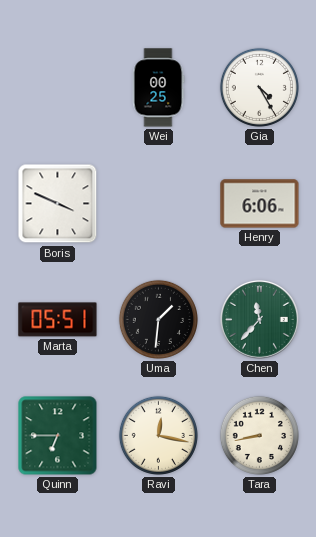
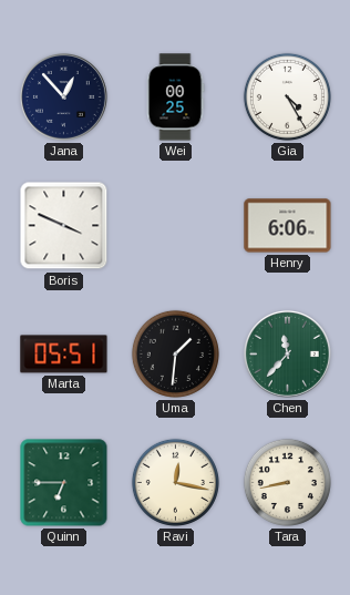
Jana: none -> 12:53
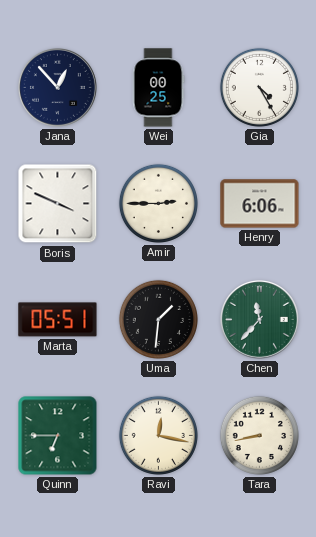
Amir: none -> 2:45
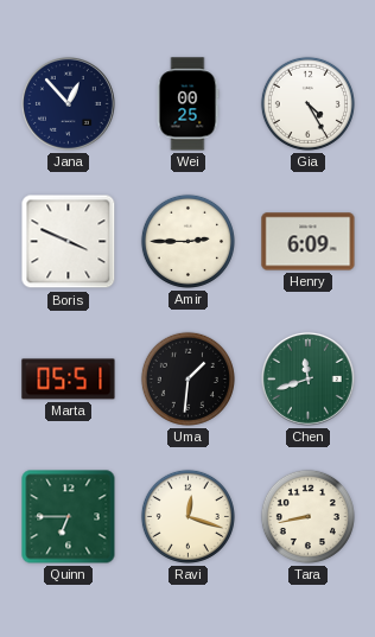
Henry: 6:06 -> 6:09
Chen: 11:37 -> 11:42
Ravi: 12:17 -> 12:18
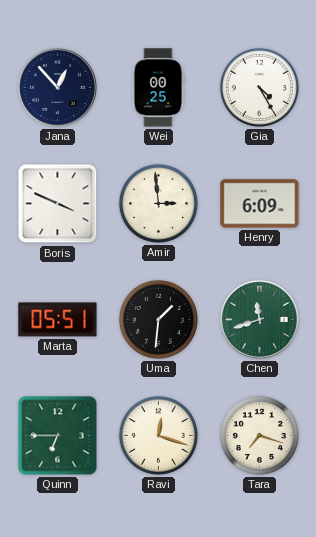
Amir: 2:45 -> 2:59
Tara: 8:43 -> 7:18
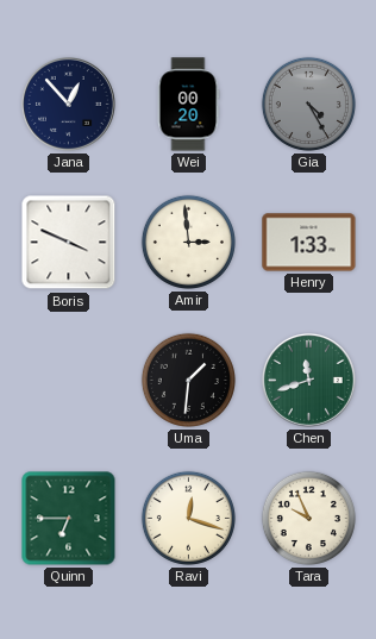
Wei: 00:25 -> 00:20
Gia dial: white -> grey
Henry: 6:09 -> 1:33
Marta: 05:51 -> none
Tara: 7:18 -> 9:56
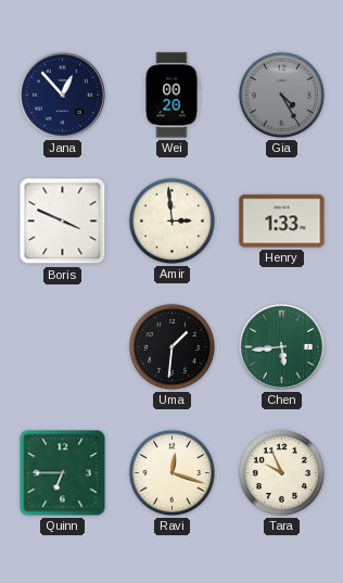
Chen: 11:42 -> 5:44
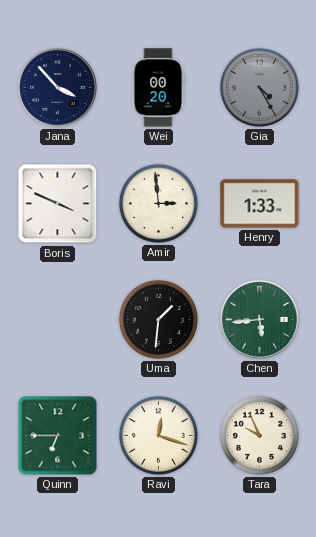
Jana: 12:53 -> 3:53
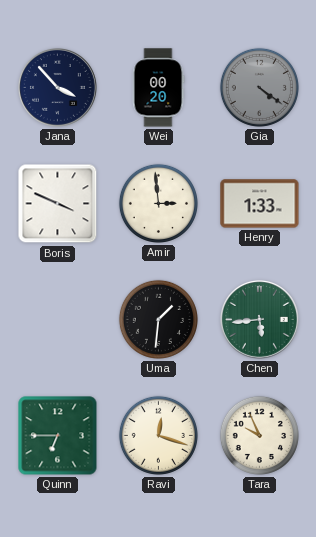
Gia: 4:25 -> 4:21
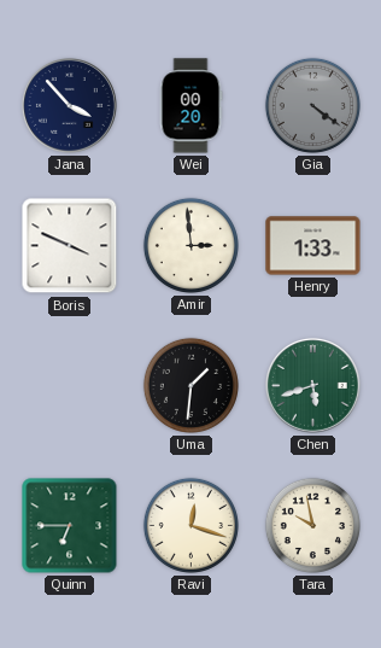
Chen: 5:44 -> 5:42
Tara: 9:56 -> 9:58
